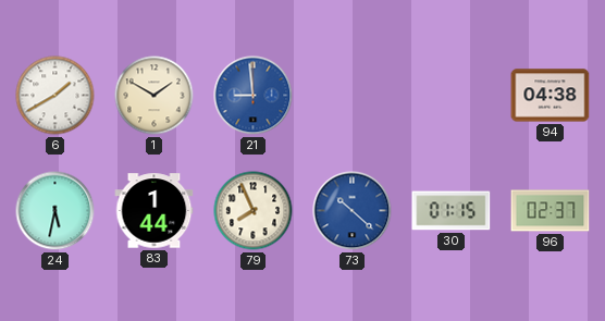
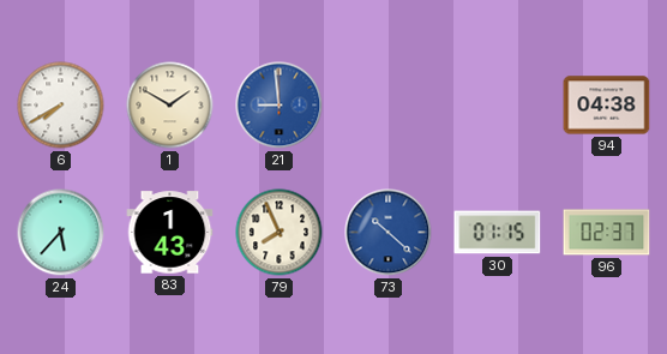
6: 1:40 -> 7:40
24: 5:32 -> 5:37
83: 1:44 -> 1:43
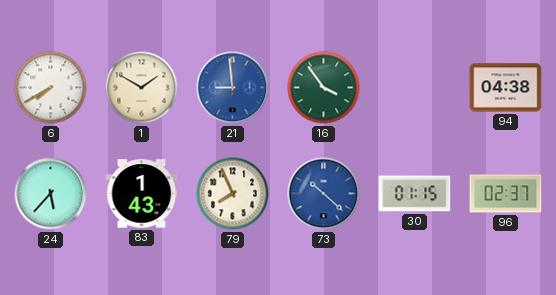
16: none -> 3:54
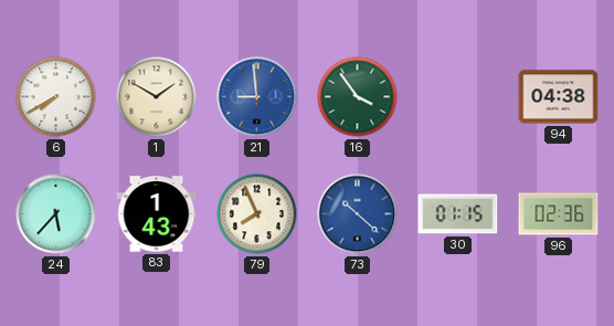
96: 02:37 -> 02:36
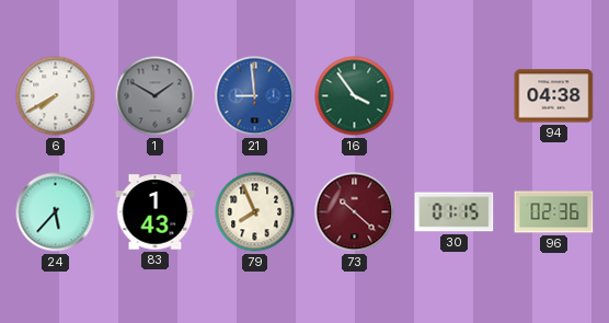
1 dial: cream -> grey
73 dial: blue -> burgundy
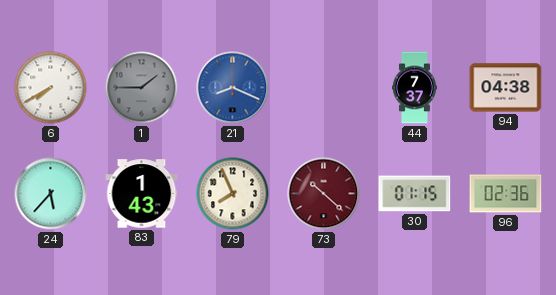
1: 1:50 -> 1:45
21: 8:59 -> 8:19
16: 3:54 -> none
44: none -> 7:37
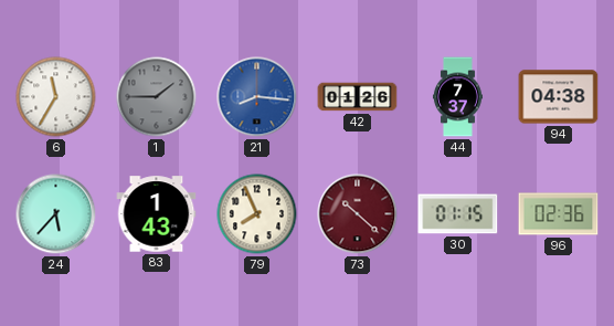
6: 7:40 -> 11:35
21: 8:19 -> 8:16
42: none -> 01:26
